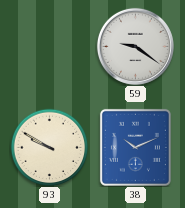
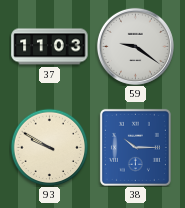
37: none -> 11:03
38: 10:11 -> 10:15
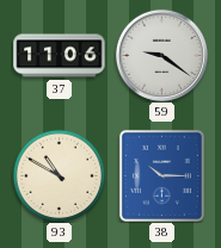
37: 11:03 -> 11:06
93: 9:50 -> 10:50
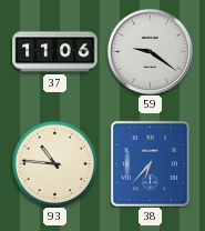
93: 10:50 -> 10:46
38: 10:15 -> 6:37
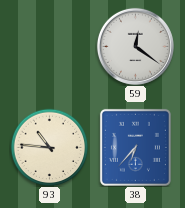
37: 11:06 -> none
59: 9:21 -> 12:21
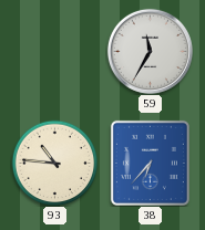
59: 12:21 -> 11:35
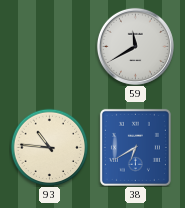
59: 11:35 -> 11:40
38: 6:37 -> 6:40
